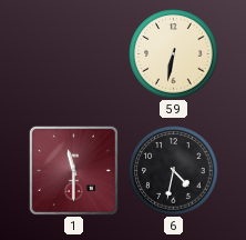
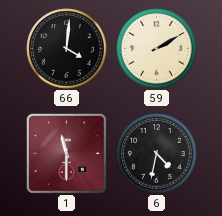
66: none -> 4:01
59: 6:32 -> 2:10
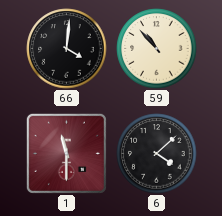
59: 2:10 -> 10:53
6: 4:32 -> 4:08
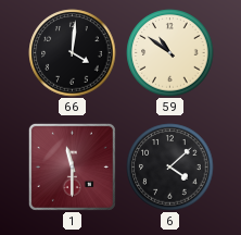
59: 10:53 -> 10:51
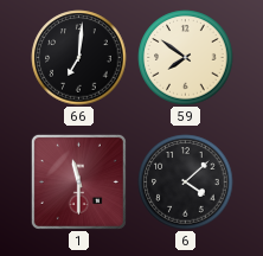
66: 4:01 -> 7:01
59: 10:51 -> 7:51
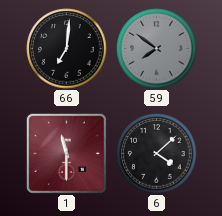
59 dial: cream -> grey
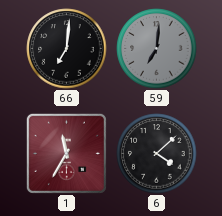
59: 7:51 -> 7:01
1: 11:30 -> 11:35
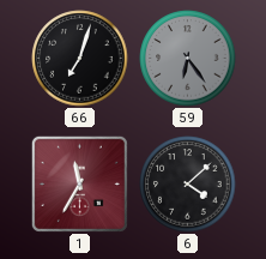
66: 7:01 -> 7:03
59: 7:01 -> 6:24
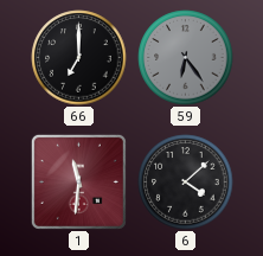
66: 7:03 -> 7:00
1: 11:35 -> 11:31
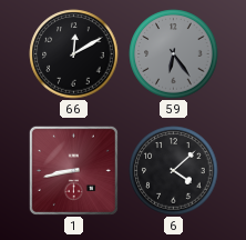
66: 7:00 -> 12:10
1: 11:31 -> 8:43
